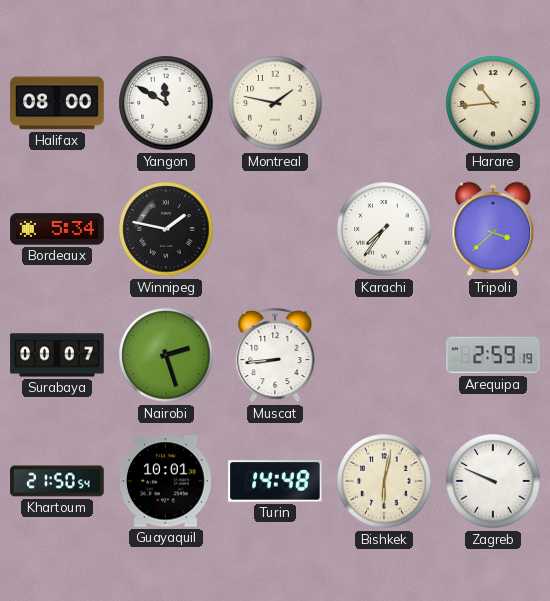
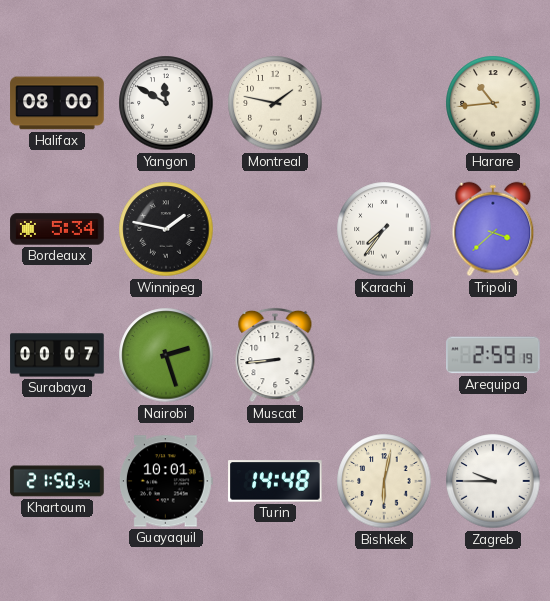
Zagreb: 9:49 -> 9:45
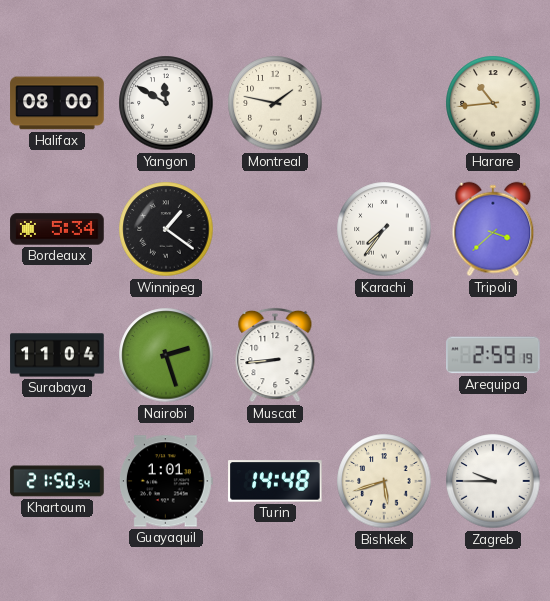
Winnipeg: 1:47 -> 1:21
Surabaya: 00:07 -> 11:04
Guayaquil: 10:01 -> 1:01
Bishkek: 6:02 -> 5:42
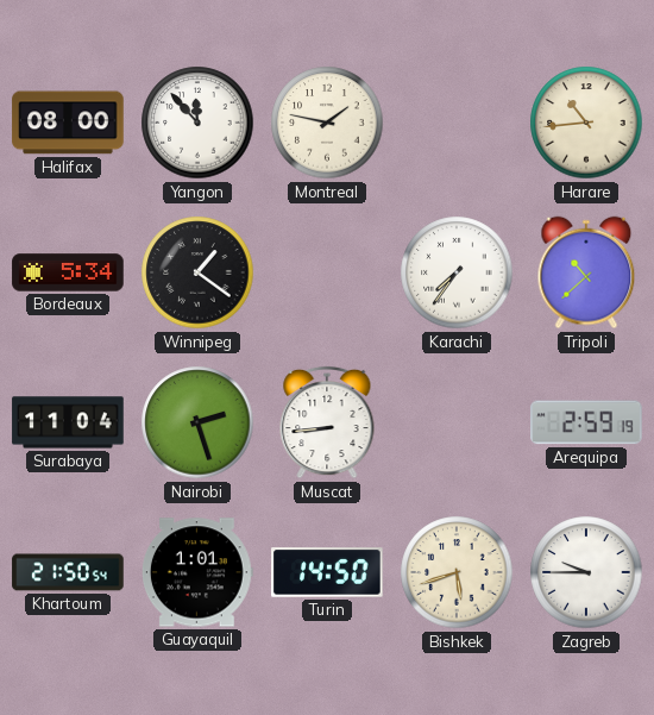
Yangon: 11:50 -> 11:53
Tripoli: 3:38 -> 10:38
Turin: 14:48 -> 14:50
